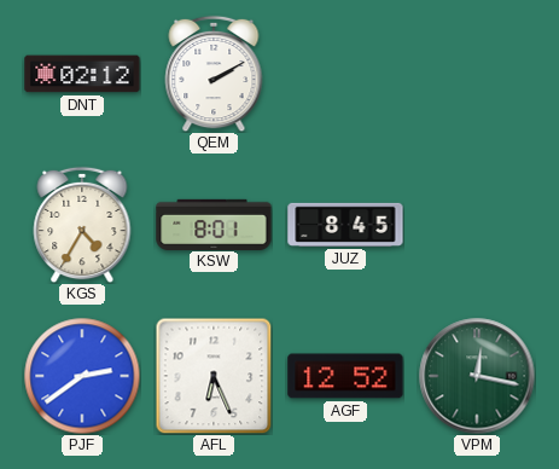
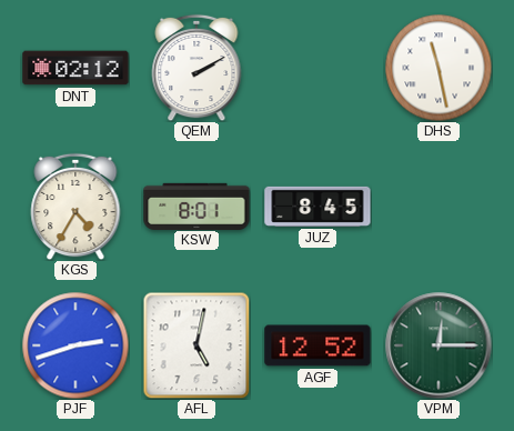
DHS: none -> 11:28
PJF: 2:39 -> 2:42
AFL: 6:26 -> 5:02
VPM: 12:17 -> 12:15
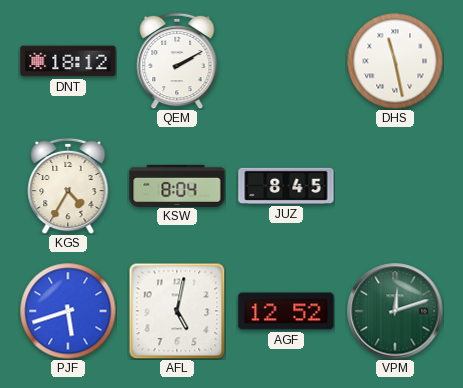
DNT: 02:12 -> 18:12
KSW: 8:01 -> 8:04
PJF: 2:42 -> 5:42
VPM: 12:15 -> 12:12
